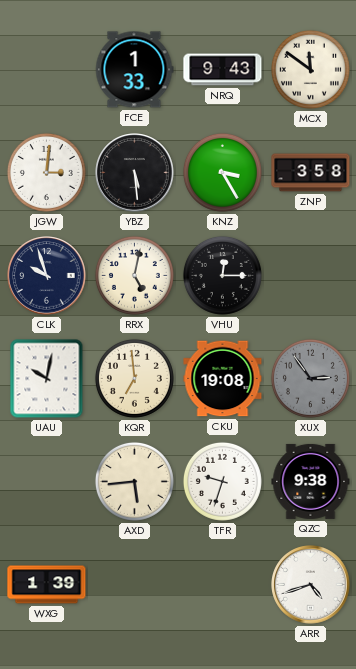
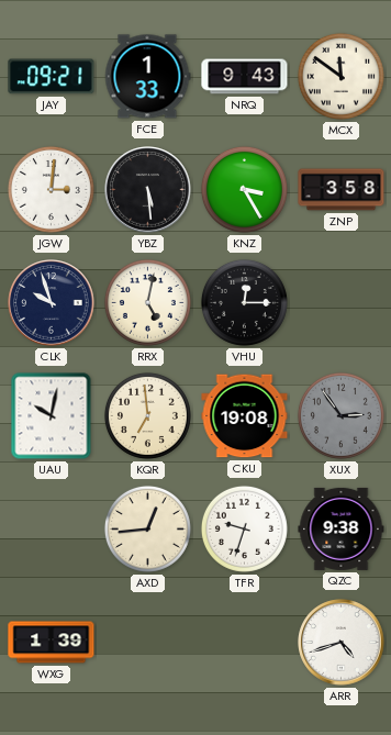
JAY: none -> 09:21
AXD: 5:44 -> 12:44
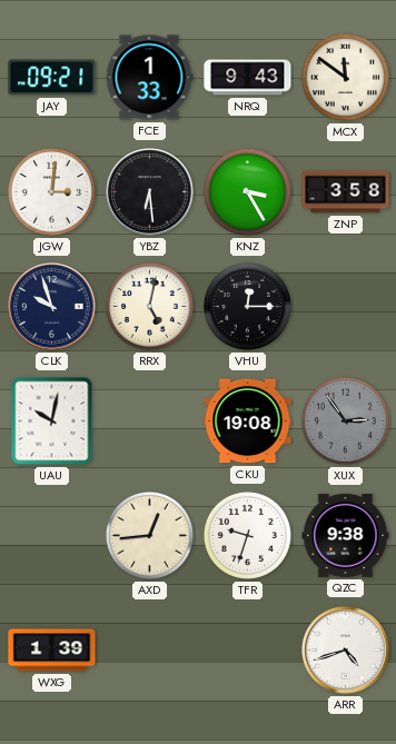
YBZ: 5:29 -> 6:29
KQR: 6:59 -> none
